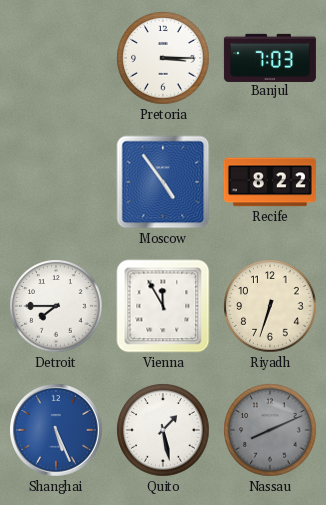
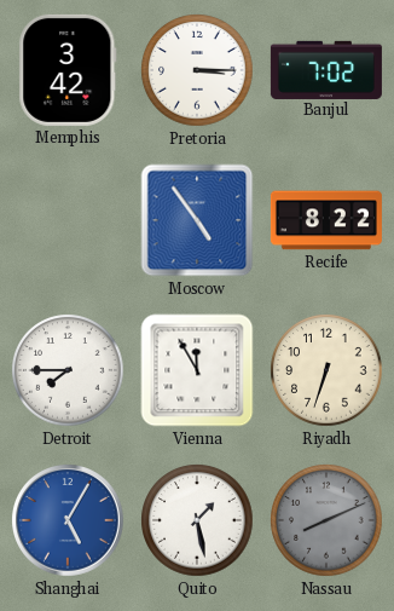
Memphis: none -> 3:42
Banjul: 7:03 -> 7:02
Shanghai: 5:26 -> 5:05
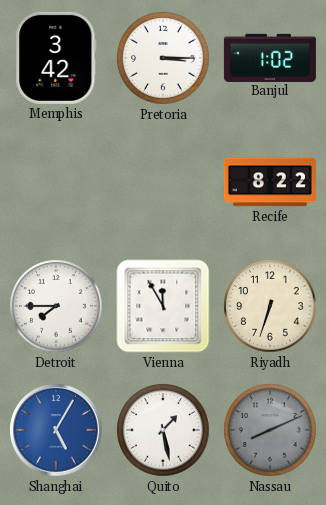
Banjul: 7:02 -> 1:02
Moscow: 4:54 -> none
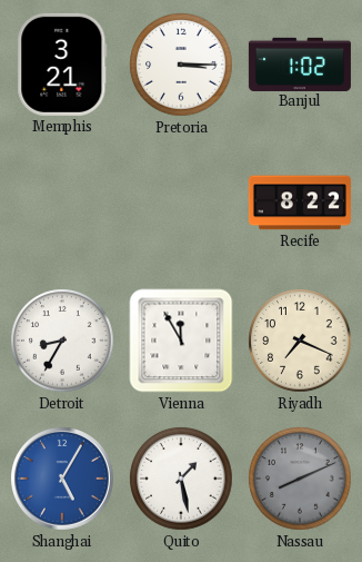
Memphis: 3:42 -> 3:21
Detroit: 7:45 -> 8:35
Riyadh: 6:33 -> 7:19
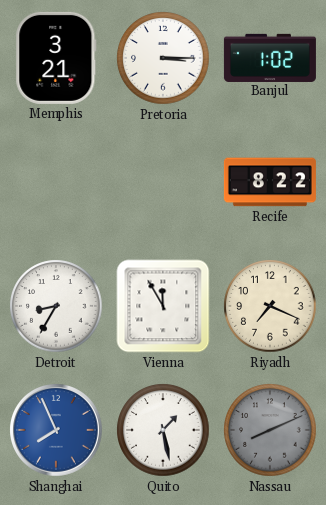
Shanghai: 5:05 -> 7:56
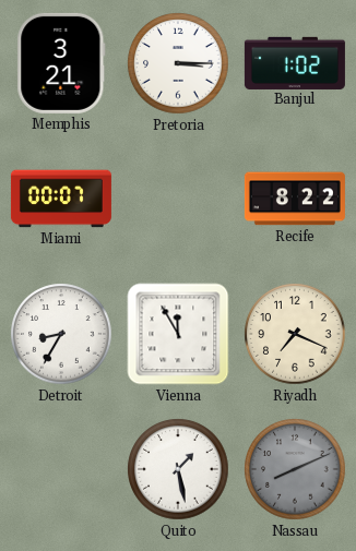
Miami: none -> 00:07
Shanghai: 7:56 -> none
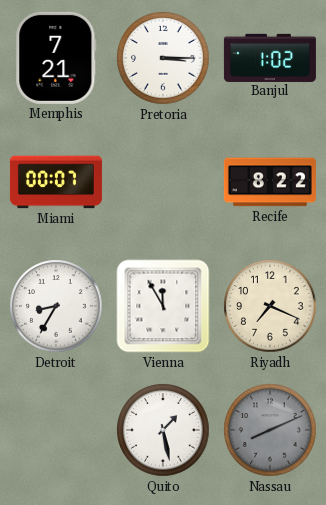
Memphis: 3:21 -> 7:21
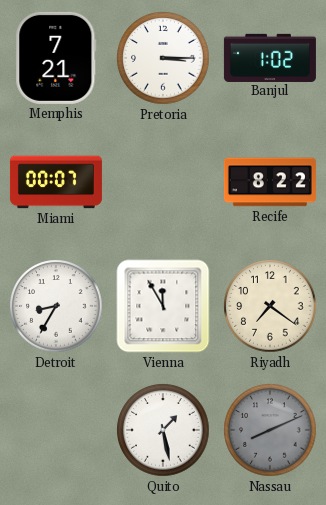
Riyadh: 7:19 -> 7:21
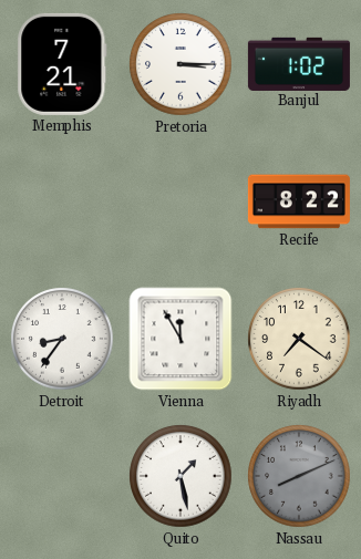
Miami: 00:07 -> none
Detroit: 8:35 -> 8:36
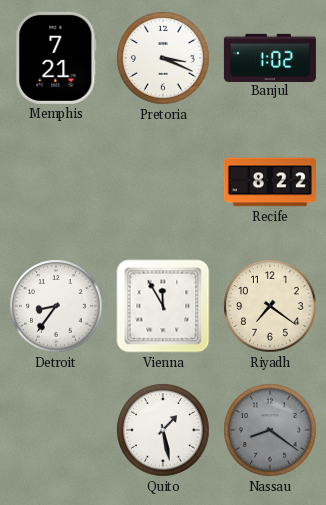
Pretoria: 3:15 -> 3:19
Nassau: 8:11 -> 8:21
